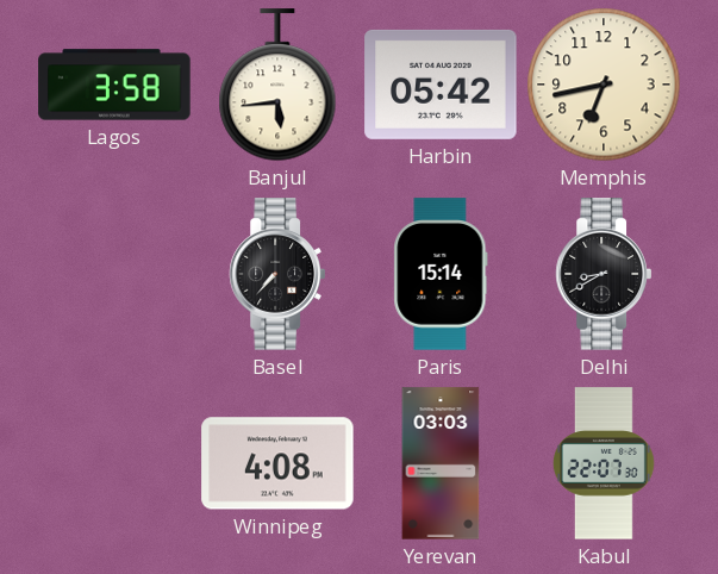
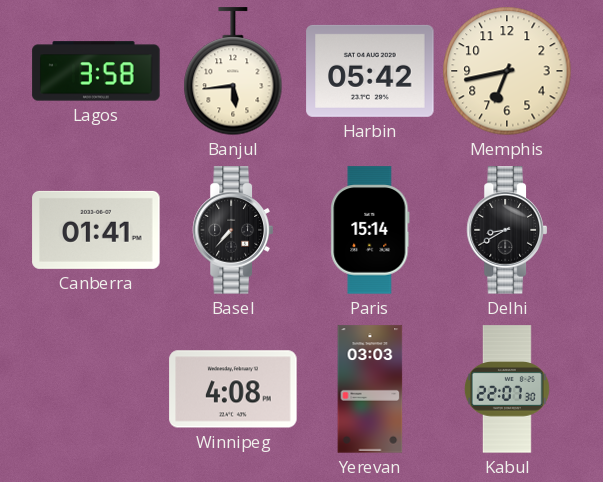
Canberra: none -> 01:41
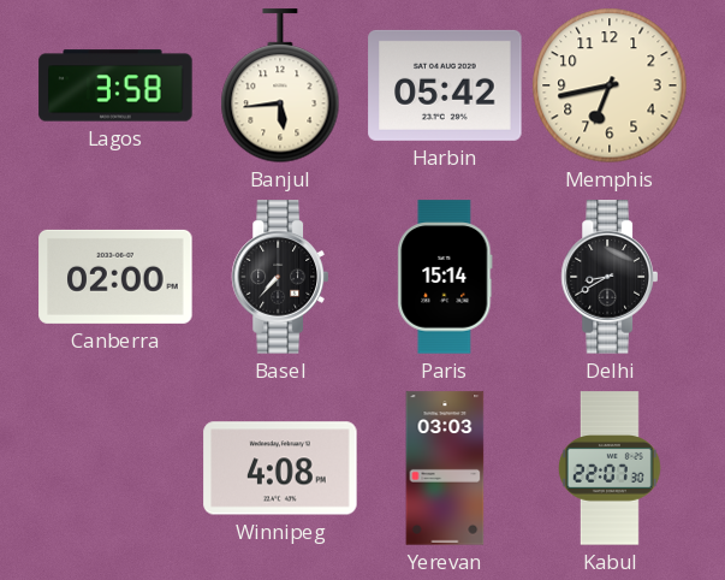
Canberra: 01:41 -> 02:00
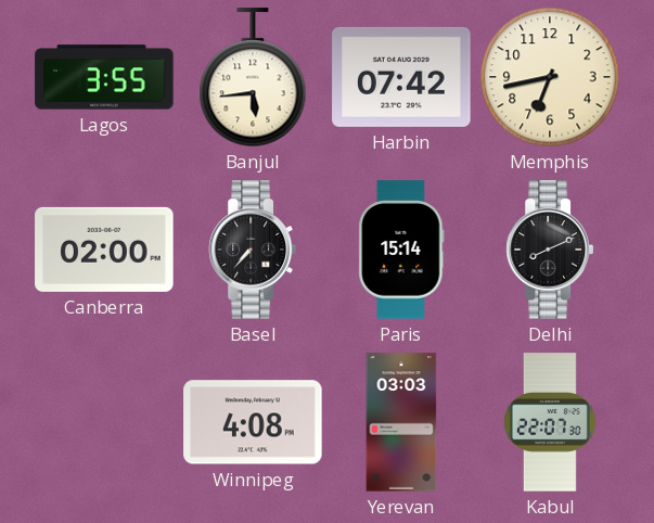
Lagos: 3:58 -> 3:55
Harbin: 05:42 -> 07:42
Delhi: 8:40 -> 8:11
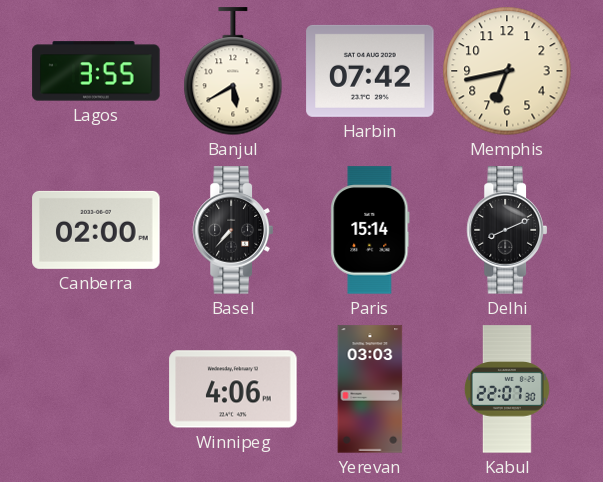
Banjul: 5:44 -> 5:40
Winnipeg: 4:08 -> 4:06
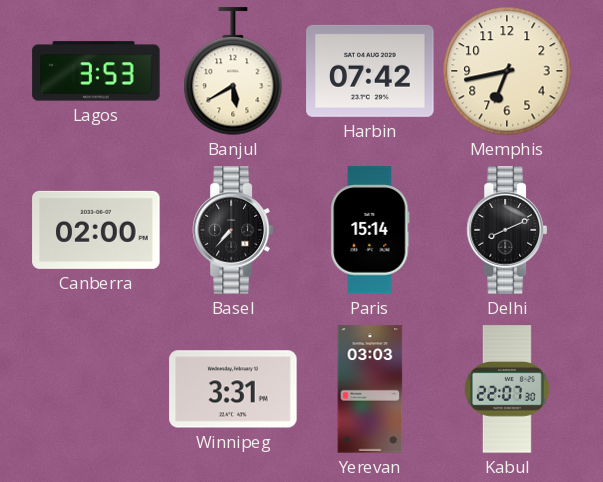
Lagos: 3:55 -> 3:53
Winnipeg: 4:06 -> 3:31
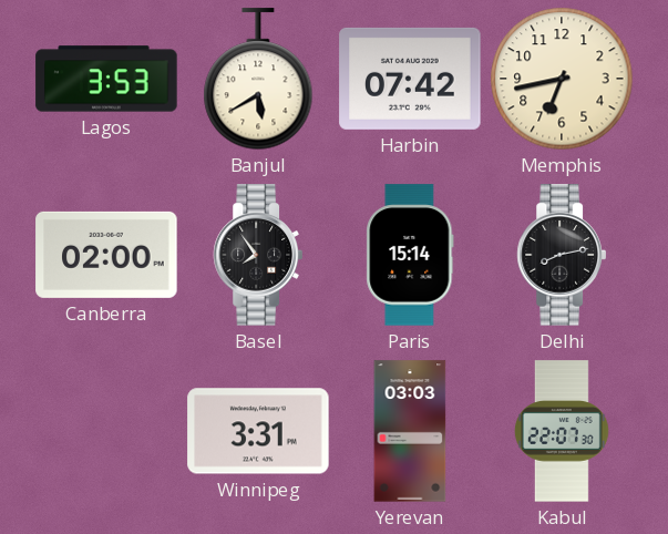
Basel: 7:37 -> 7:54
Delhi: 8:11 -> 8:13
